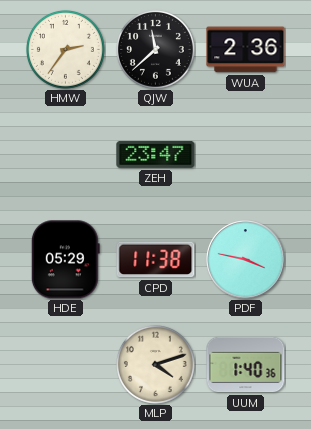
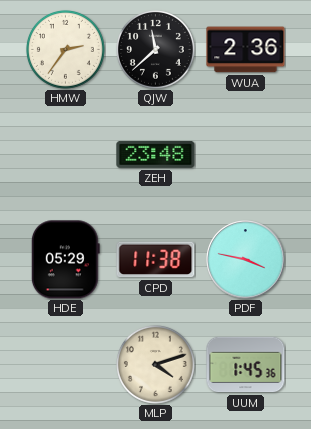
ZEH: 23:47 -> 23:48
UUM: 1:40 -> 1:45
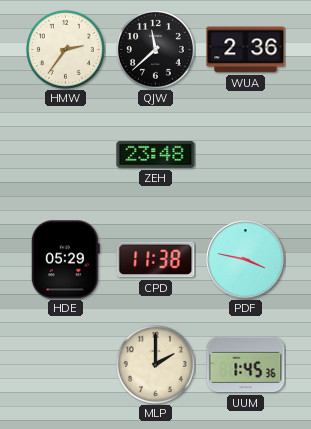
MLP: 4:12 -> 2:00
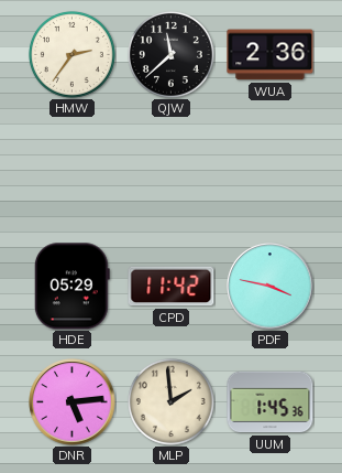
ZEH: 23:48 -> none
CPD: 11:38 -> 11:42
DNR: none -> 5:14
MLP: 2:00 -> 1:59
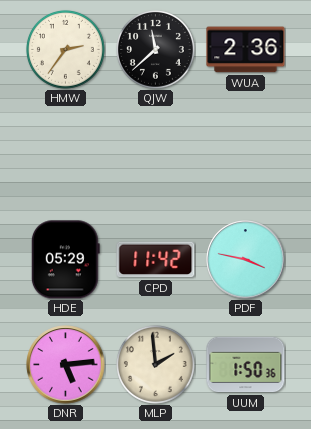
UUM: 1:45 -> 1:50
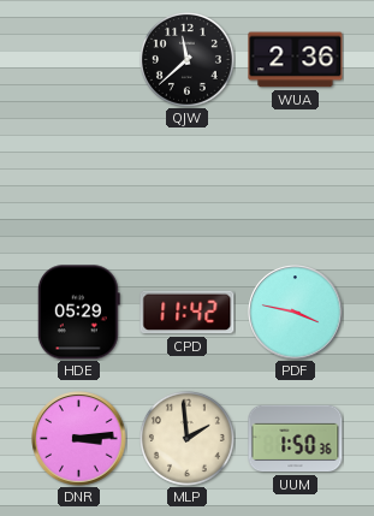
HMW: 2:36 -> none
DNR: 5:14 -> 3:14
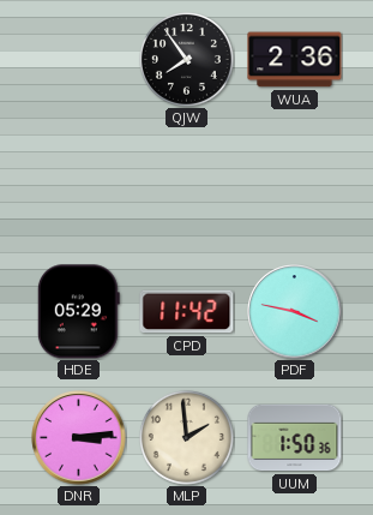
QJW: 11:38 -> 7:54
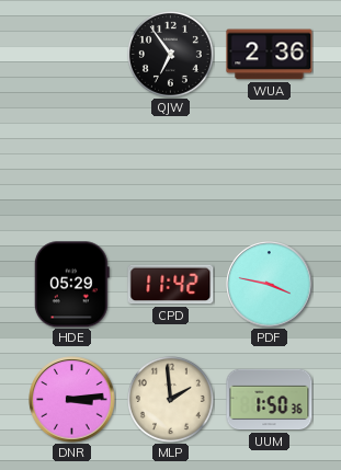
QJW: 7:54 -> 6:54
